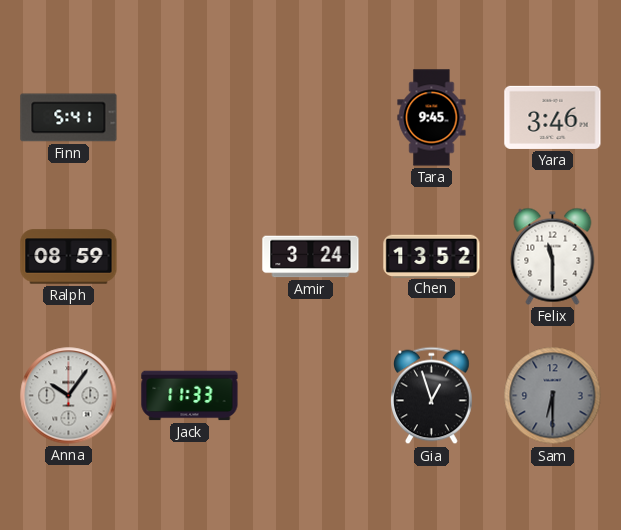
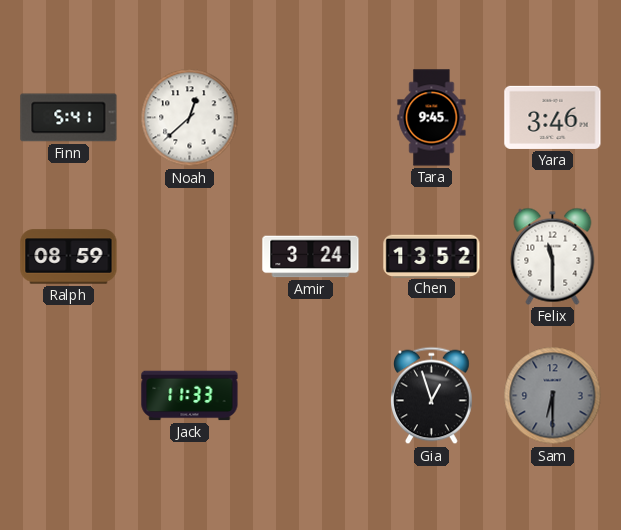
Noah: none -> 12:38
Anna: 10:06 -> none
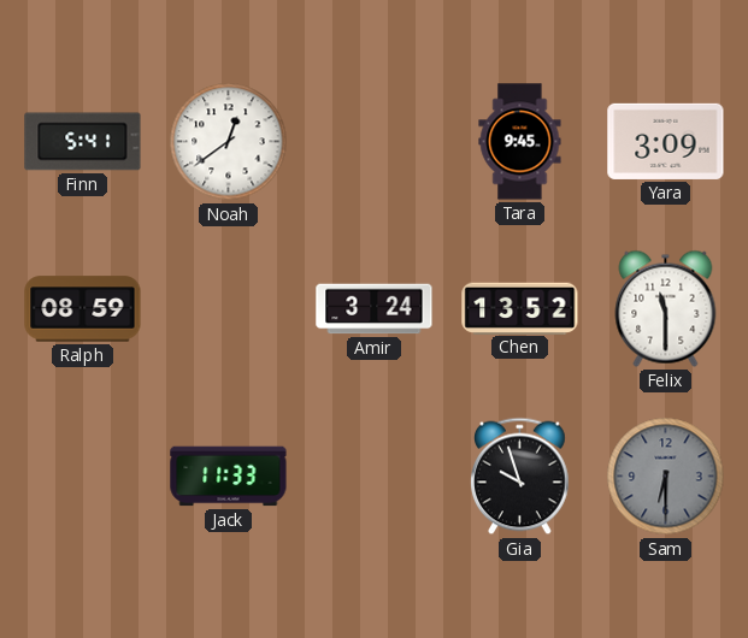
Noah: 12:38 -> 12:39
Yara: 3:46 -> 3:09
Gia: 12:57 -> 9:57
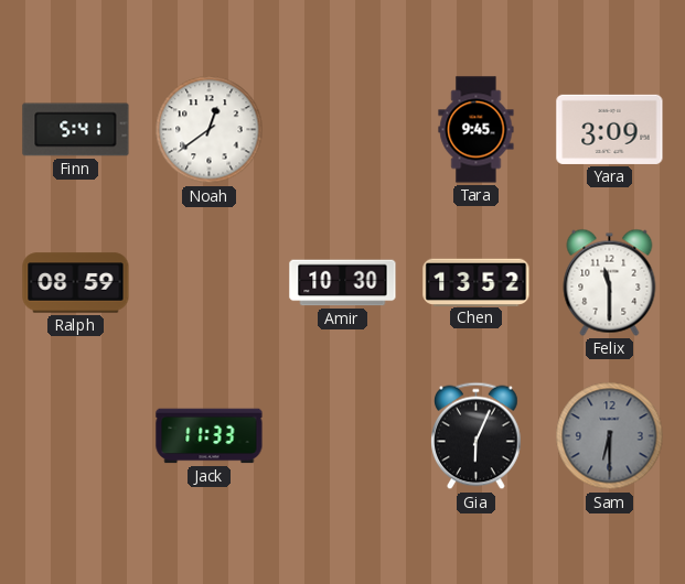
Amir: 3:24 -> 10:30
Gia: 9:57 -> 6:04
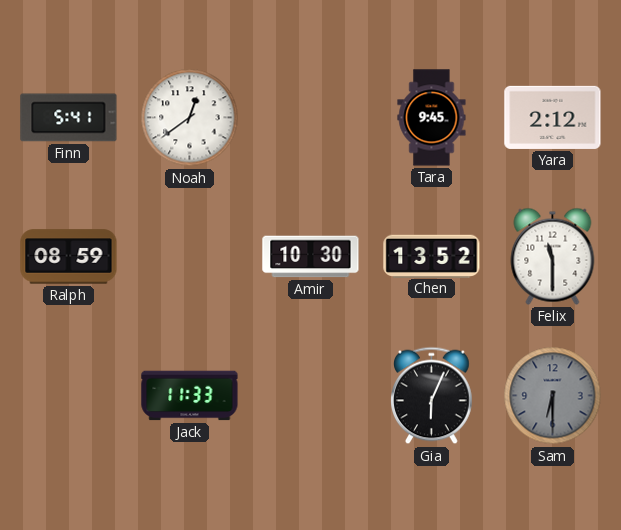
Yara: 3:09 -> 2:12
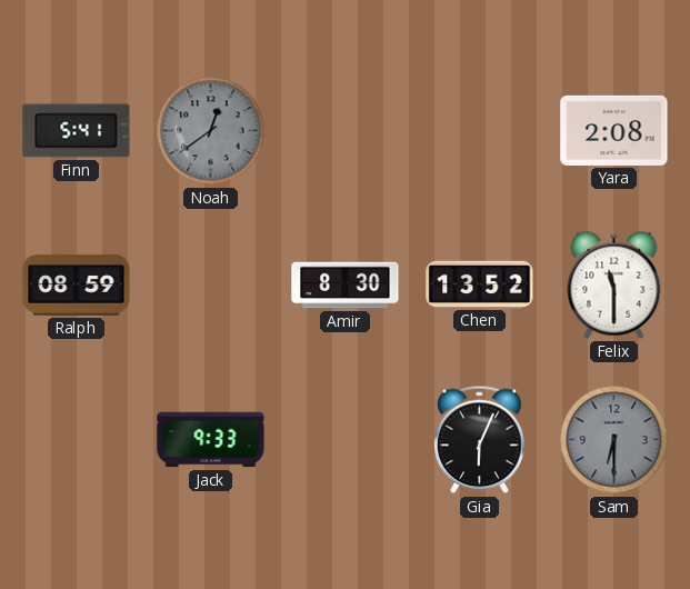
Noah dial: white -> grey
Tara: 9:45 -> none
Yara: 2:12 -> 2:08
Amir: 10:30 -> 8:30
Jack: 11:33 -> 9:33
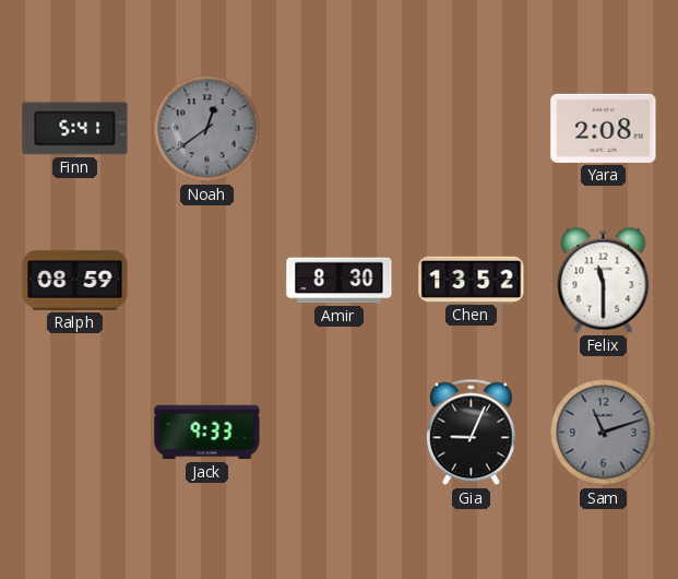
Gia: 6:04 -> 9:04
Sam: 6:30 -> 11:12
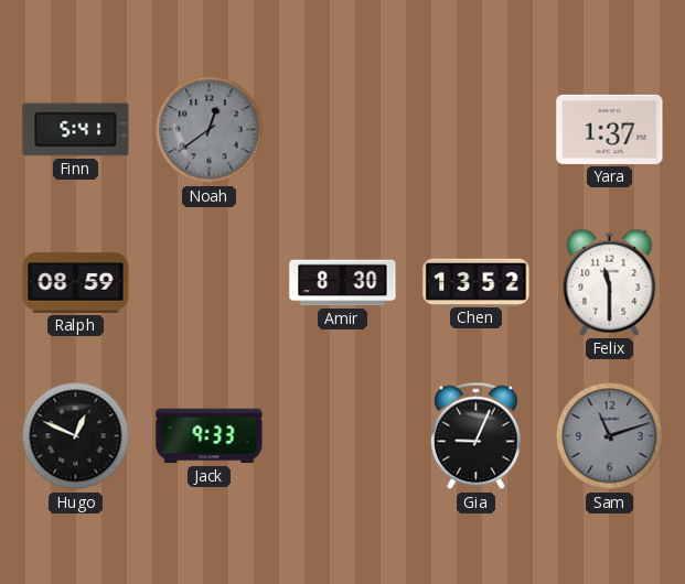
Yara: 2:08 -> 1:37
Hugo: none -> 12:49
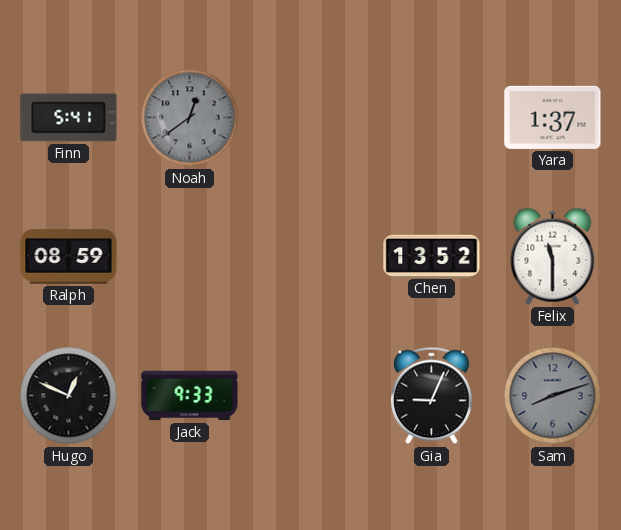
Amir: 8:30 -> none
Sam: 11:12 -> 8:12
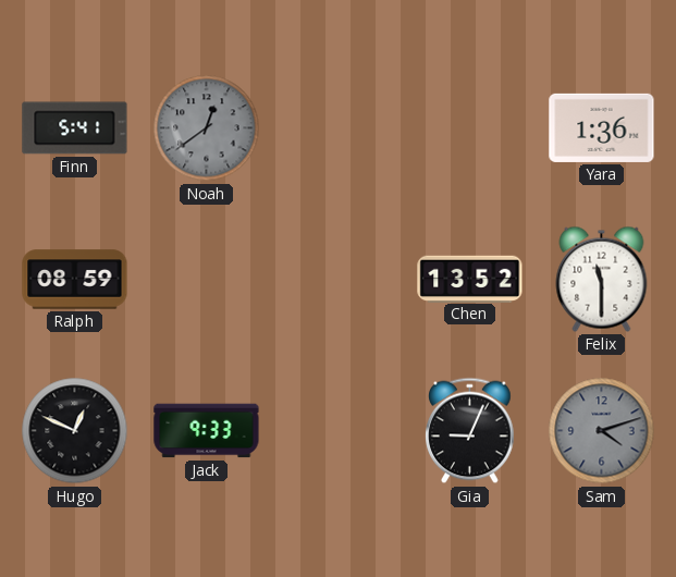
Yara: 1:37 -> 1:36
Sam: 8:12 -> 4:12
